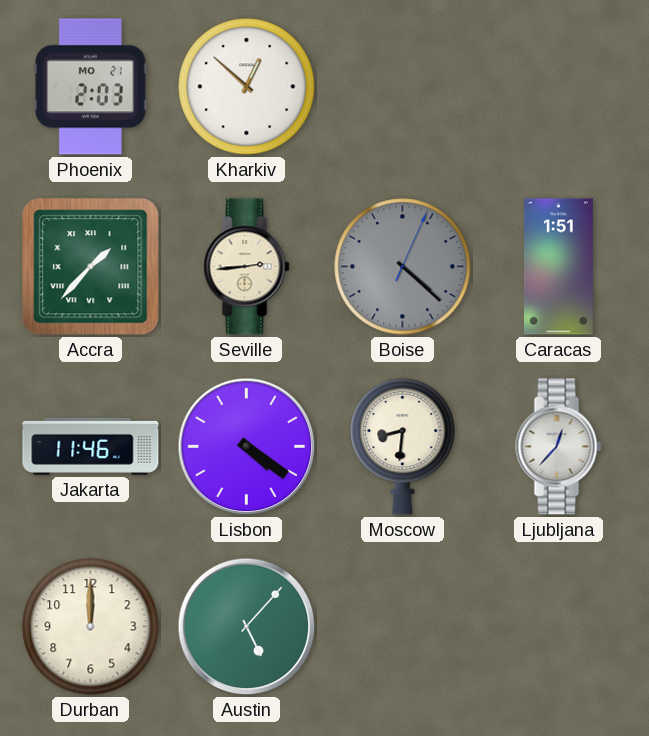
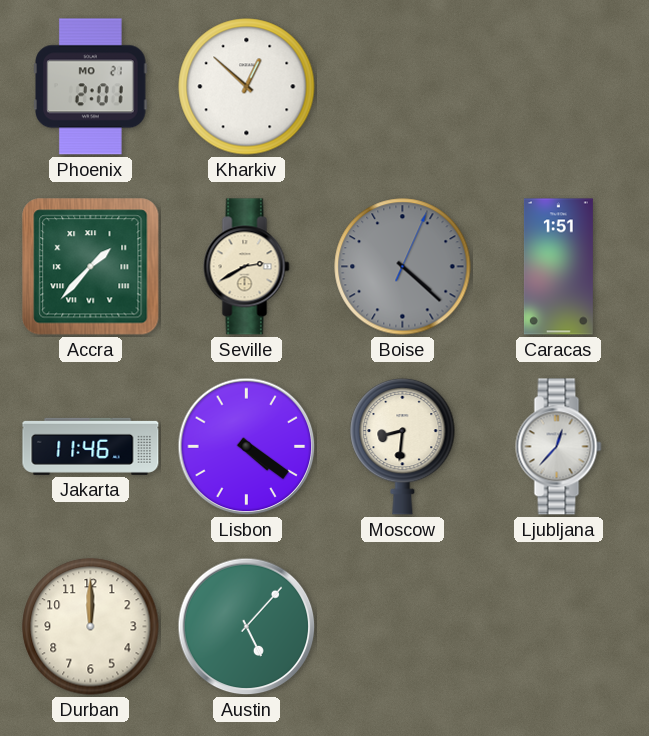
Phoenix: 2:03 -> 2:01
Seville: 2:44 -> 2:40
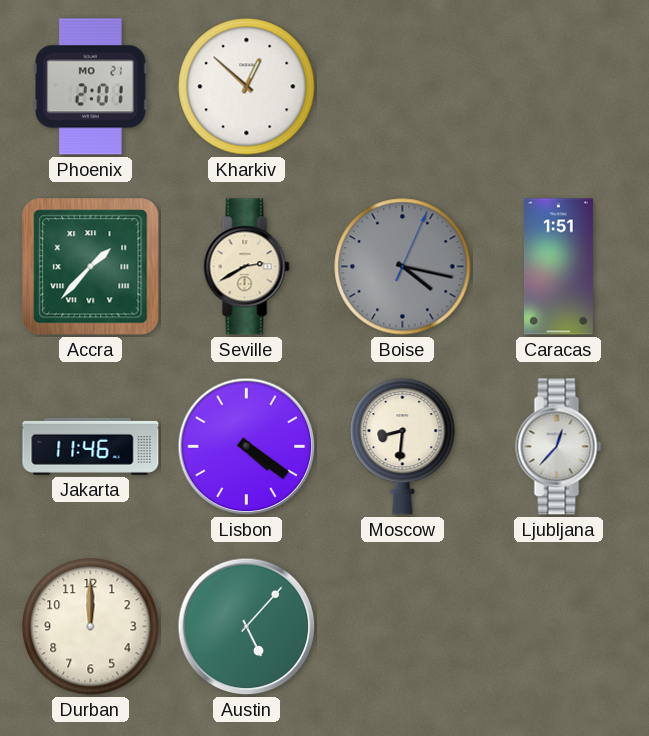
Boise: 4:22 -> 4:17
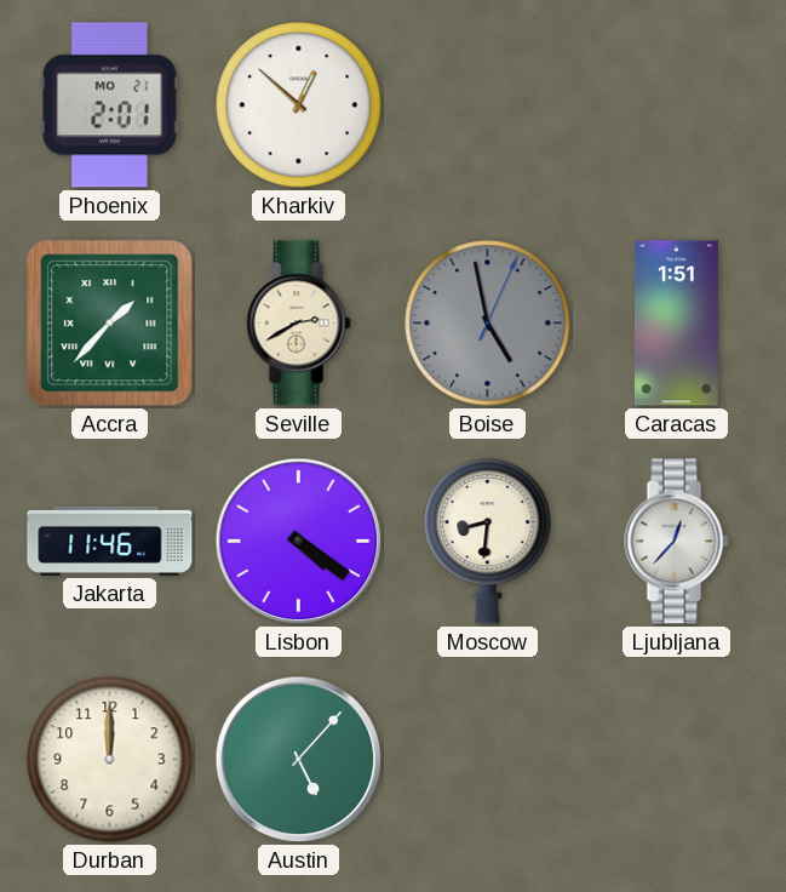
Boise: 4:17 -> 4:58
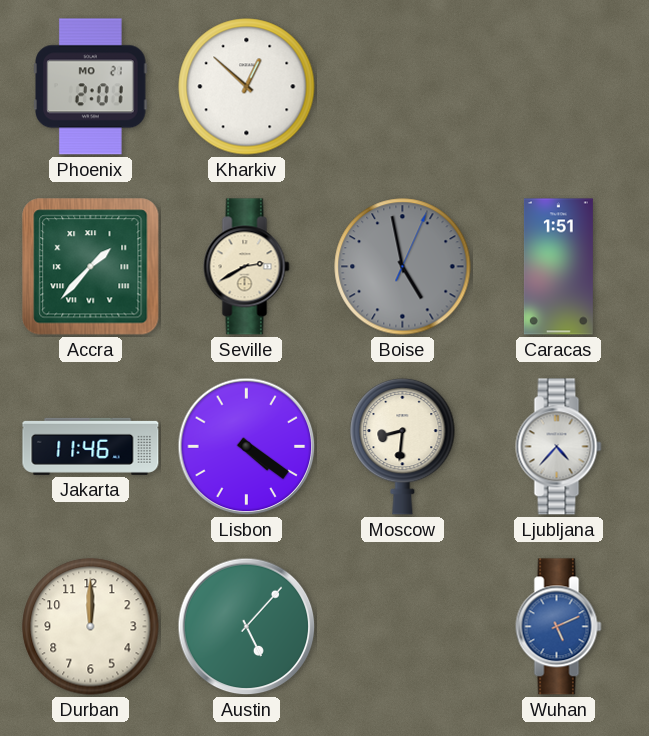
Ljubljana: 12:37 -> 4:37
Wuhan: none -> 5:11
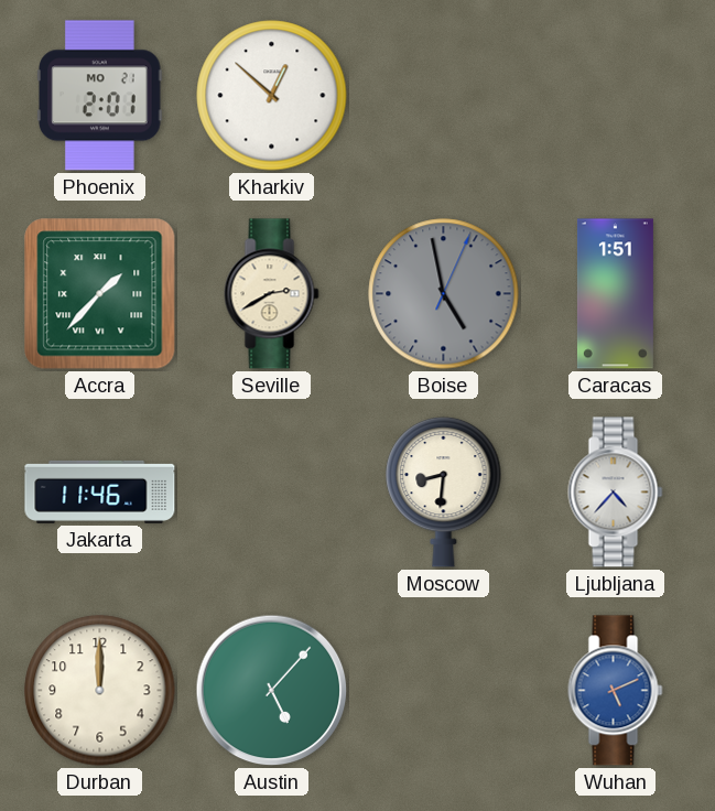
Lisbon: 4:21 -> none
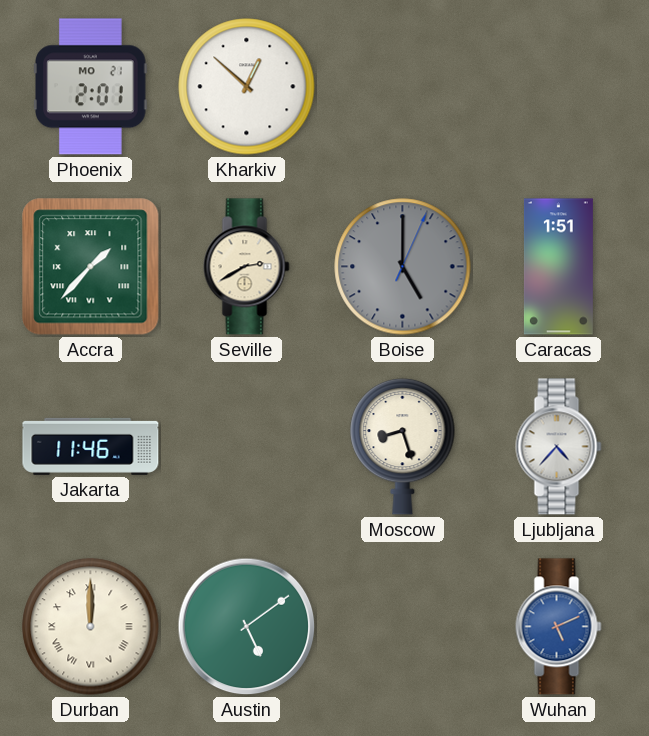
Boise: 4:58 -> 5:00
Moscow: 8:31 -> 8:27
Durban numerals: Arabic -> Roman
Austin: 5:07 -> 5:09
